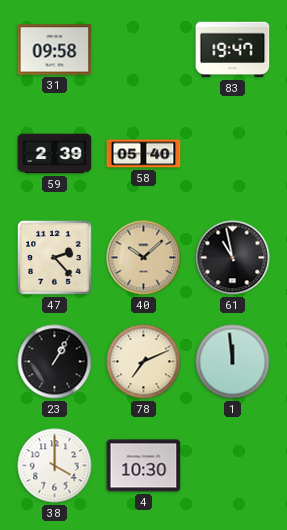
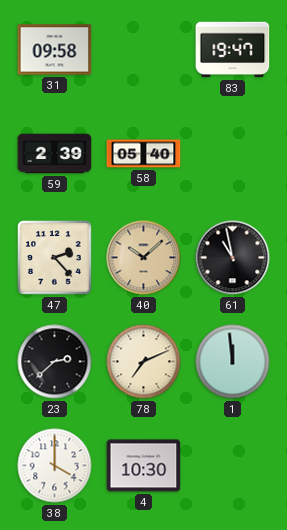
23: 1:05 -> 2:38
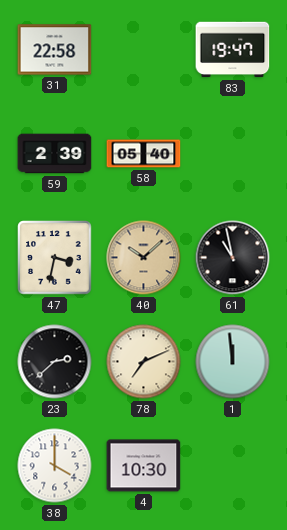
31: 09:58 -> 22:58
47: 2:23 -> 3:32
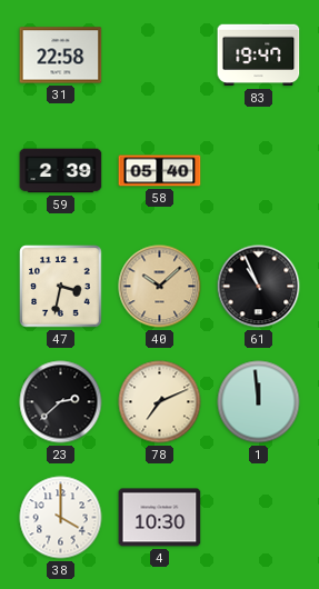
61: 10:58 -> 10:56
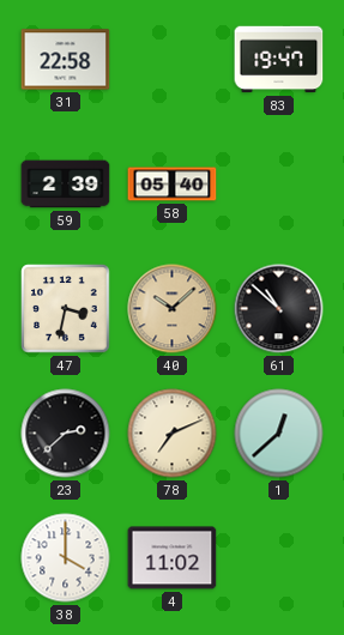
61: 10:56 -> 10:52
1: 11:59 -> 12:38
4: 10:30 -> 11:02
